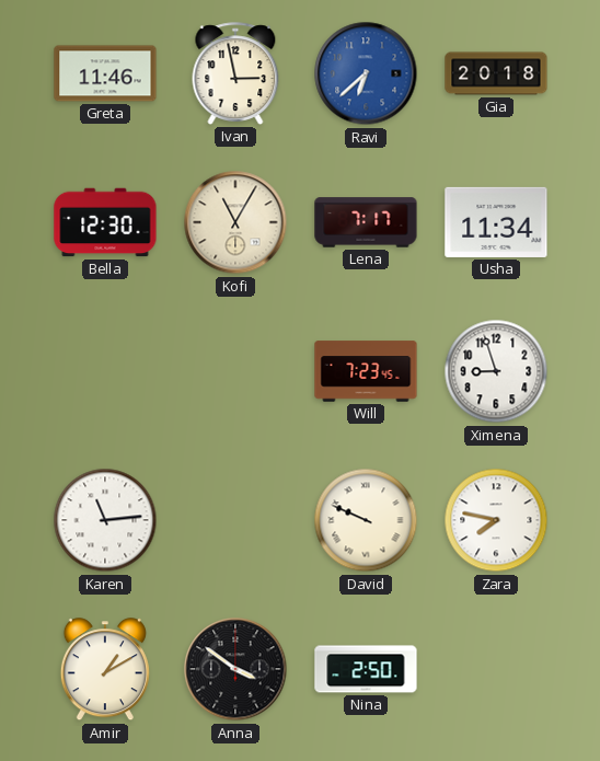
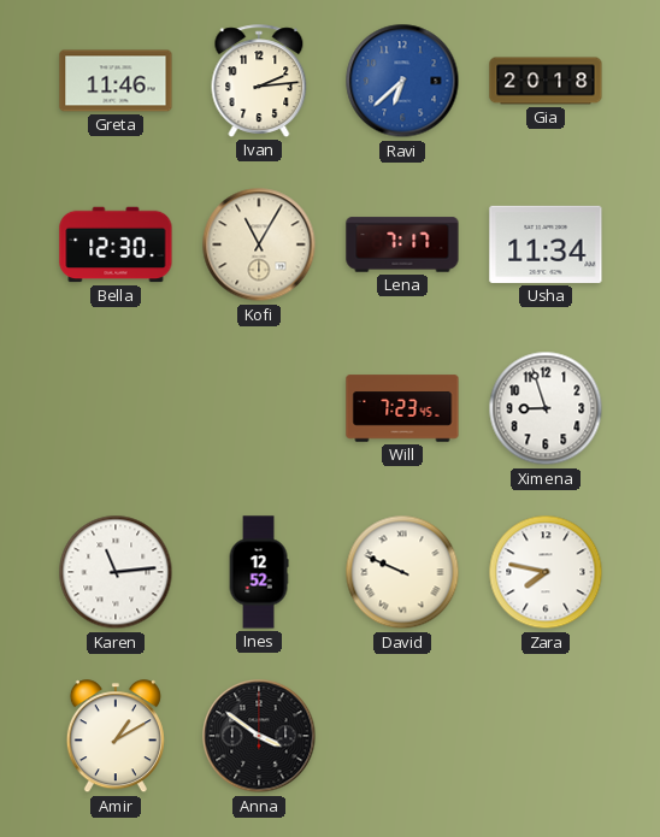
Ivan: 2:58 -> 2:14
Ines: none -> 12:52
Nina: 2:50 -> none
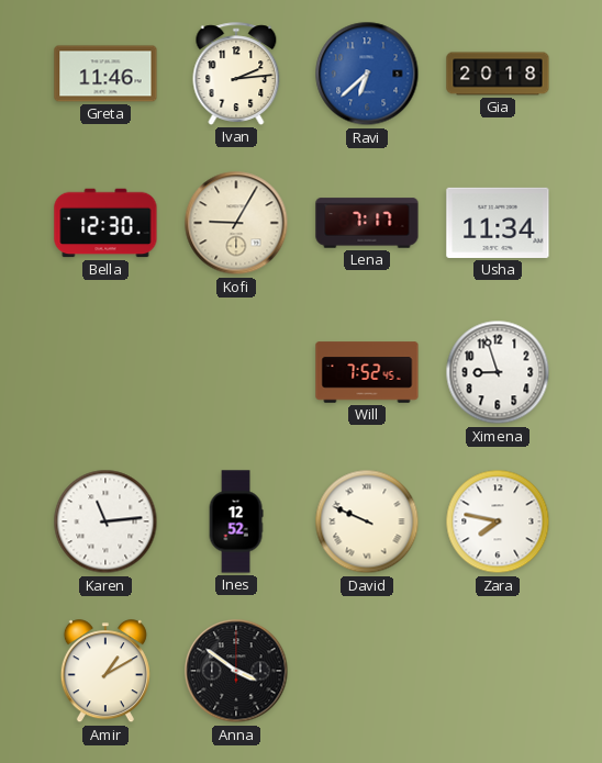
Kofi: 11:05 -> 9:05
Will: 7:23 -> 7:52
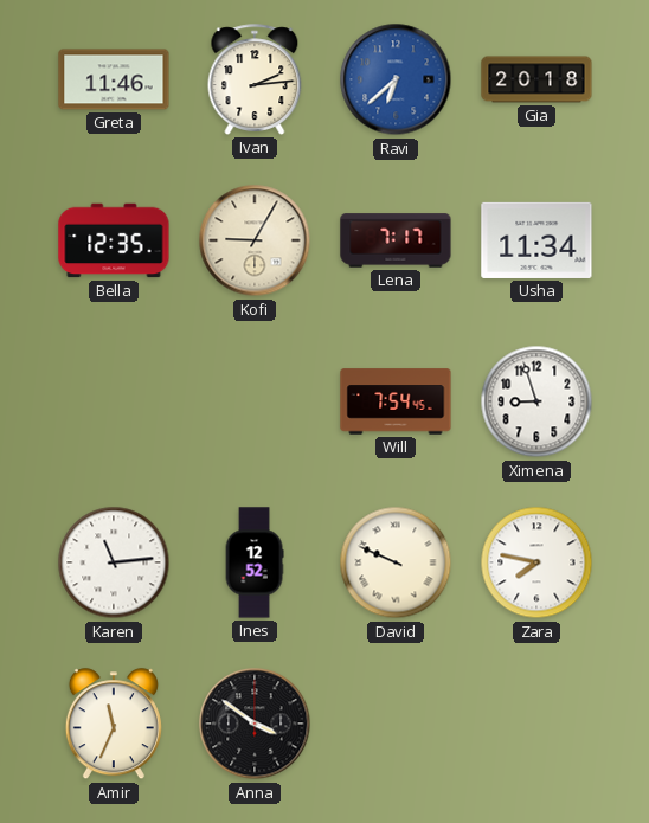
Bella: 12:30 -> 12:35
Will: 7:52 -> 7:54
Amir: 1:10 -> 11:34
